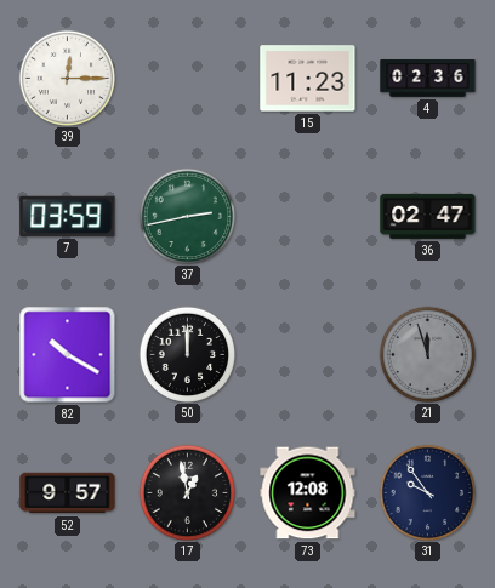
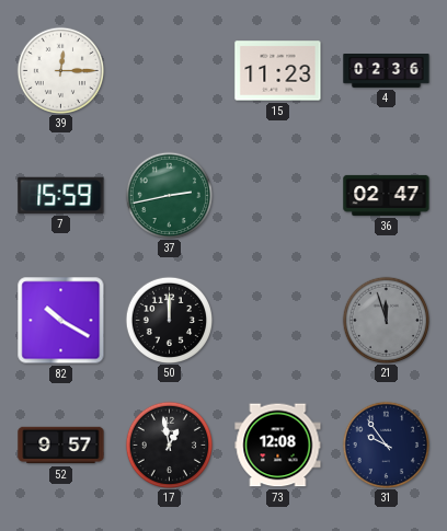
7: 03:59 -> 15:59
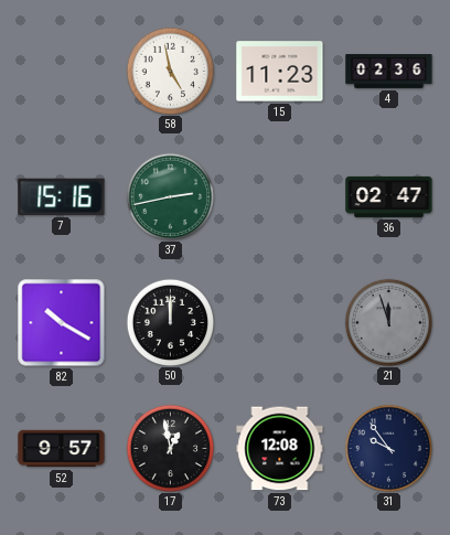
39: 12:15 -> none
58: none -> 4:58
7: 15:59 -> 15:16
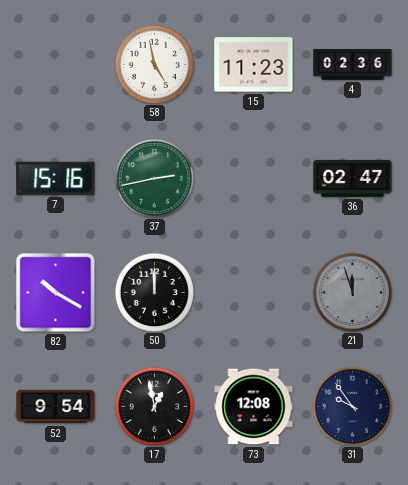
52: 9:57 -> 9:54
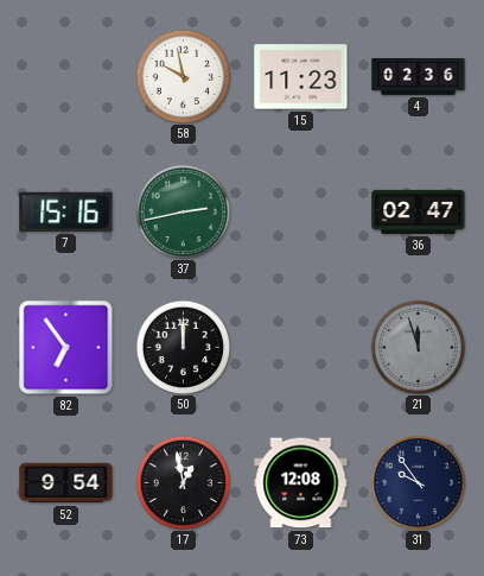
58: 4:58 -> 9:58
82: 10:20 -> 6:54
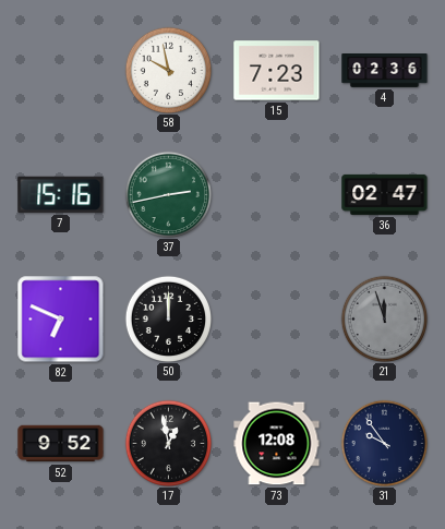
15: 11:23 -> 7:23
82: 6:54 -> 6:49
52: 9:54 -> 9:52
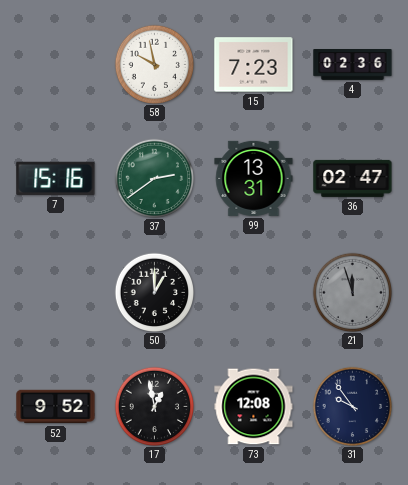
37: 2:43 -> 2:39
99: none -> 13:31
82: 6:49 -> none
50: 12:00 -> 1:00
